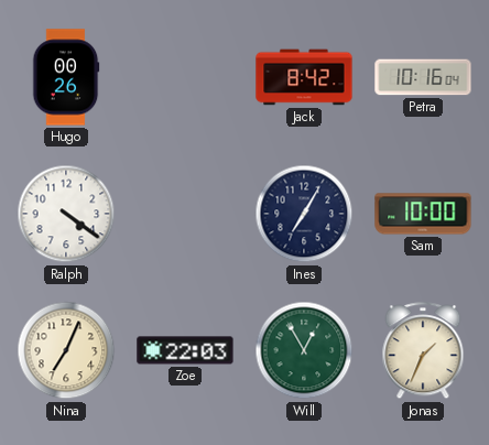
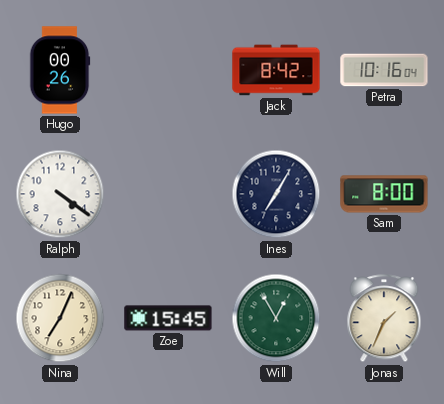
Sam: 10:00 -> 8:00
Zoe: 22:03 -> 15:45
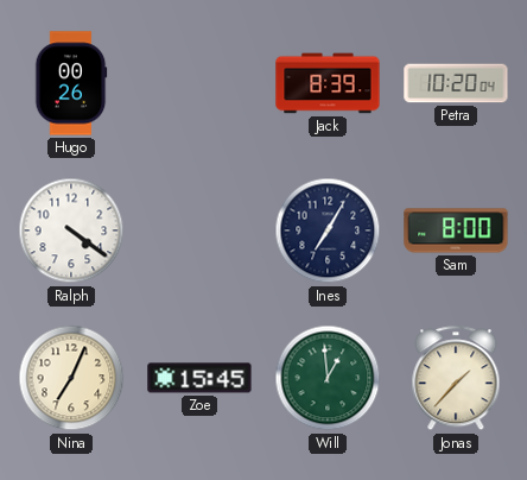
Jack: 8:42 -> 8:39
Petra: 10:16 -> 10:20
Will: 12:55 -> 12:59
Jonas: 1:34 -> 1:37
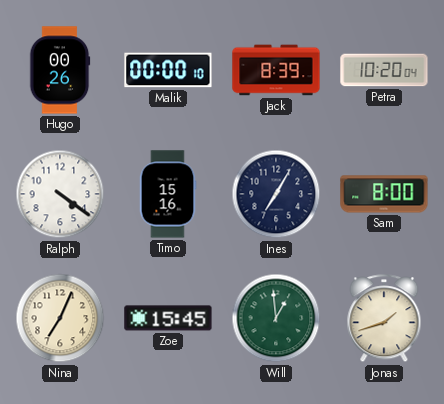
Malik: none -> 00:00
Timo: none -> 15:16
Jonas: 1:37 -> 1:42
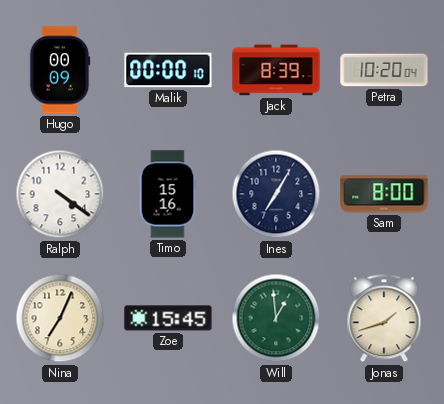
Hugo: 00:26 -> 00:09
